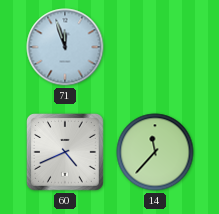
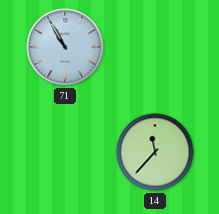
71: 11:57 -> 10:55
60: 4:41 -> none
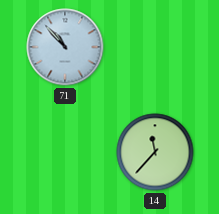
71: 10:55 -> 10:53
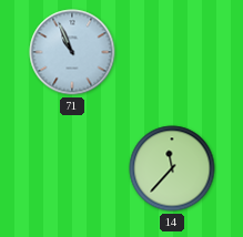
71: 10:53 -> 10:56
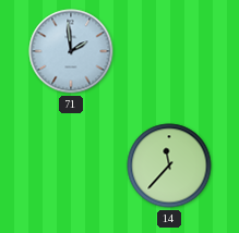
71: 10:56 -> 1:59
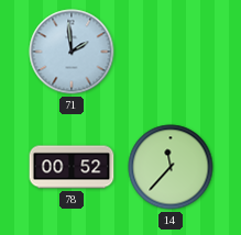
78: none -> 00:52
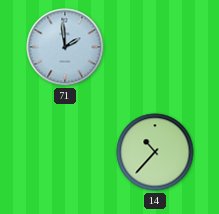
78: 00:52 -> none
14: 11:37 -> 10:37
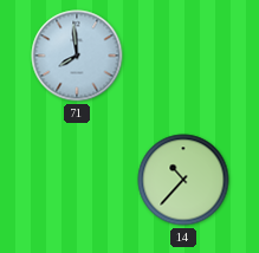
71: 1:59 -> 7:59
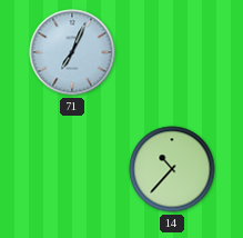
71: 7:59 -> 7:04
